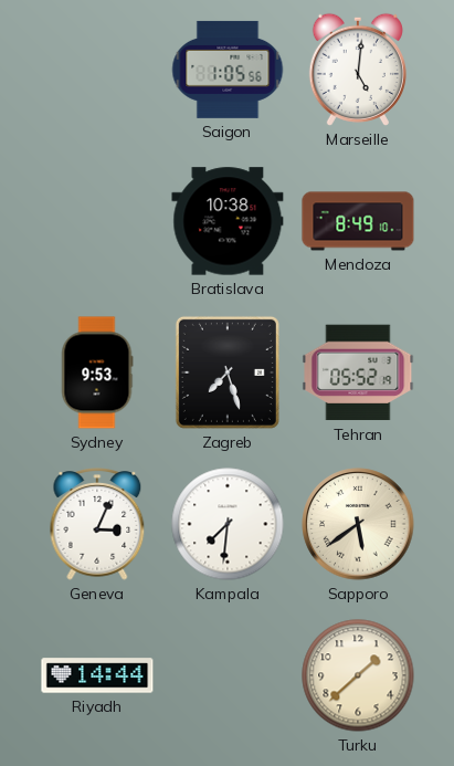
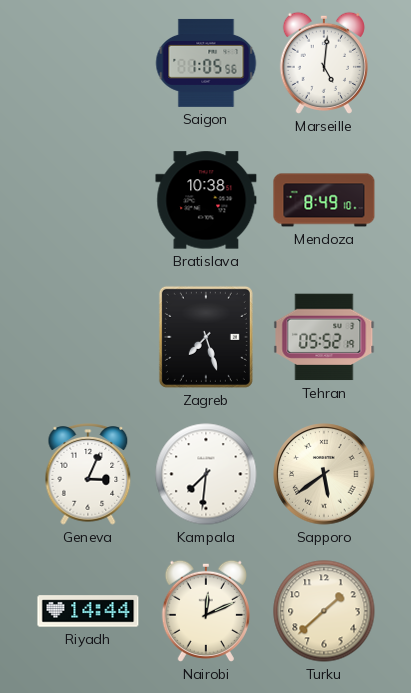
Sydney: 9:53 -> none
Nairobi: none -> 12:11
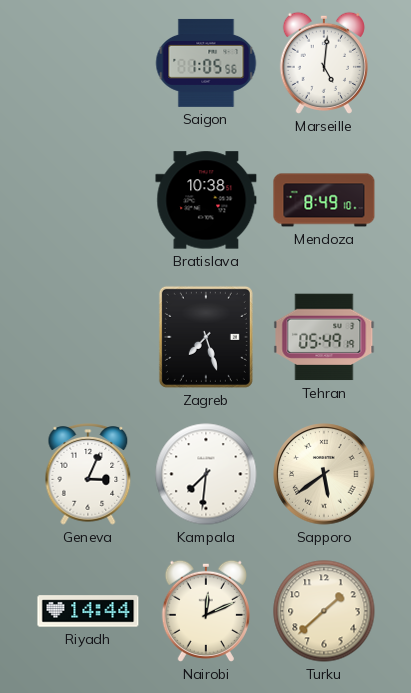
Tehran: 05:52 -> 05:49
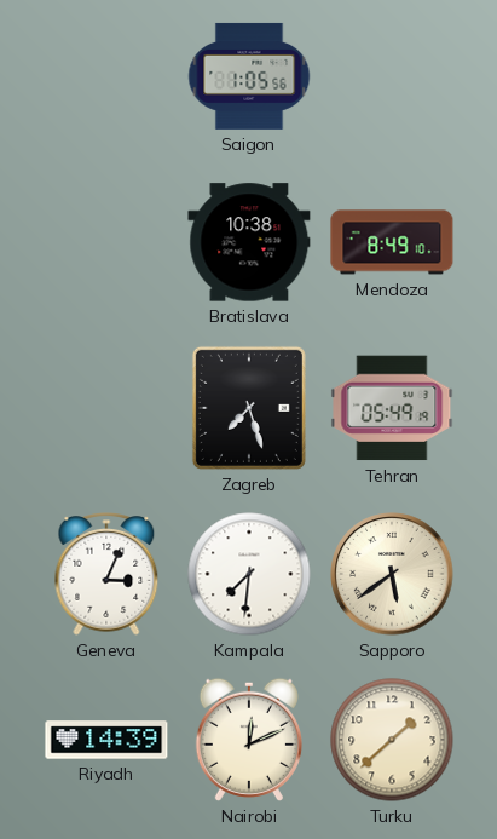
Marseille: 5:01 -> none
Riyadh: 14:44 -> 14:39
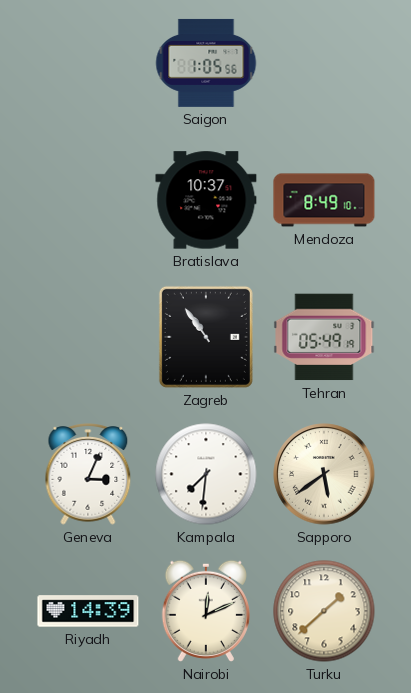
Bratislava: 10:38 -> 10:37
Zagreb: 7:27 -> 10:54
